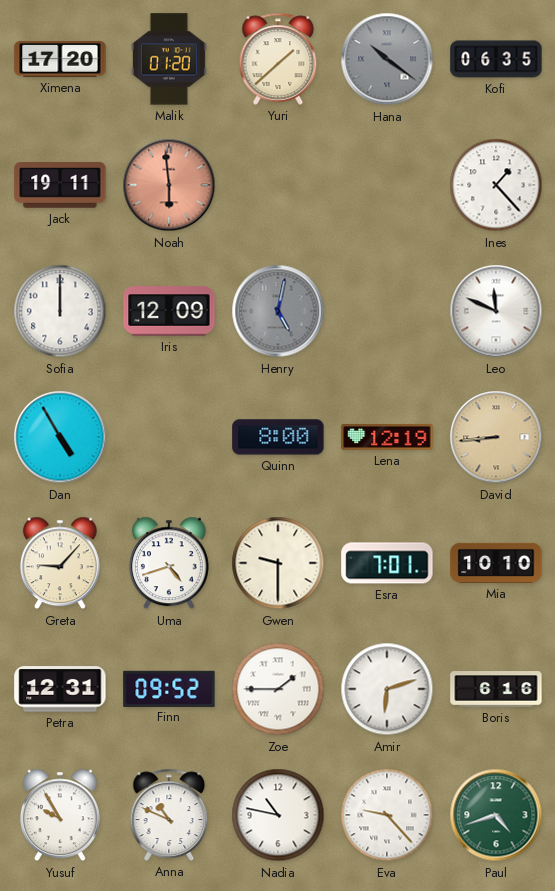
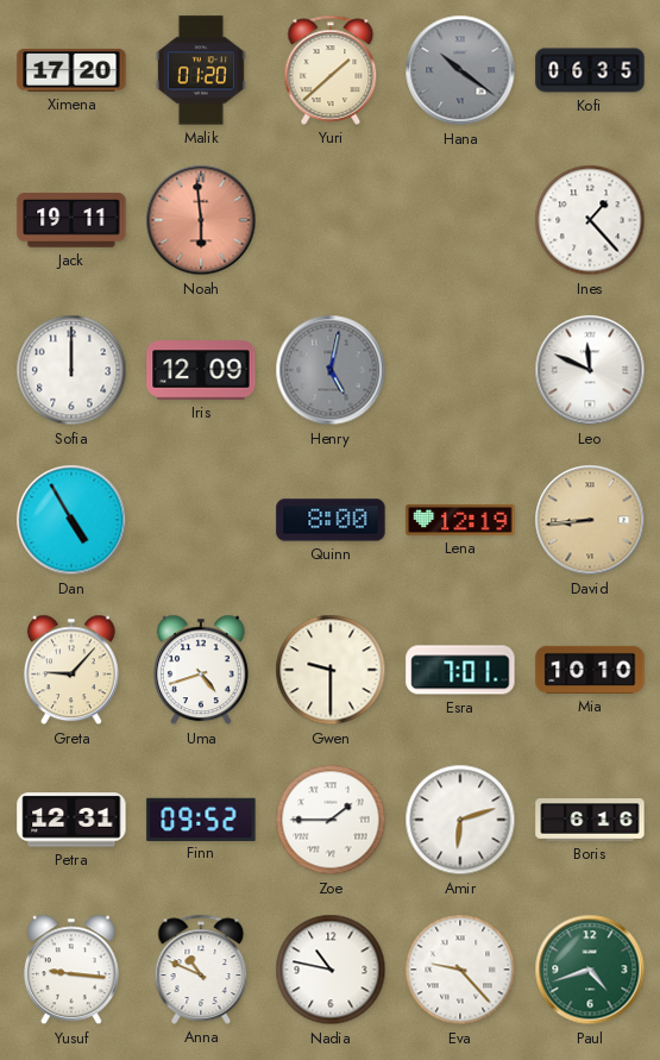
Yusuf: 9:55 -> 9:16
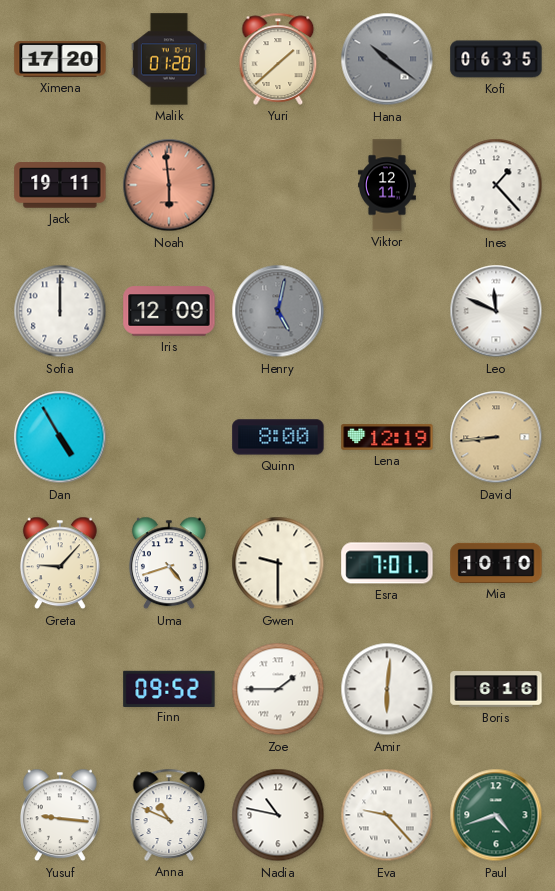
Viktor: none -> 12:11
Petra: 12:31 -> none
Amir: 6:12 -> 6:01
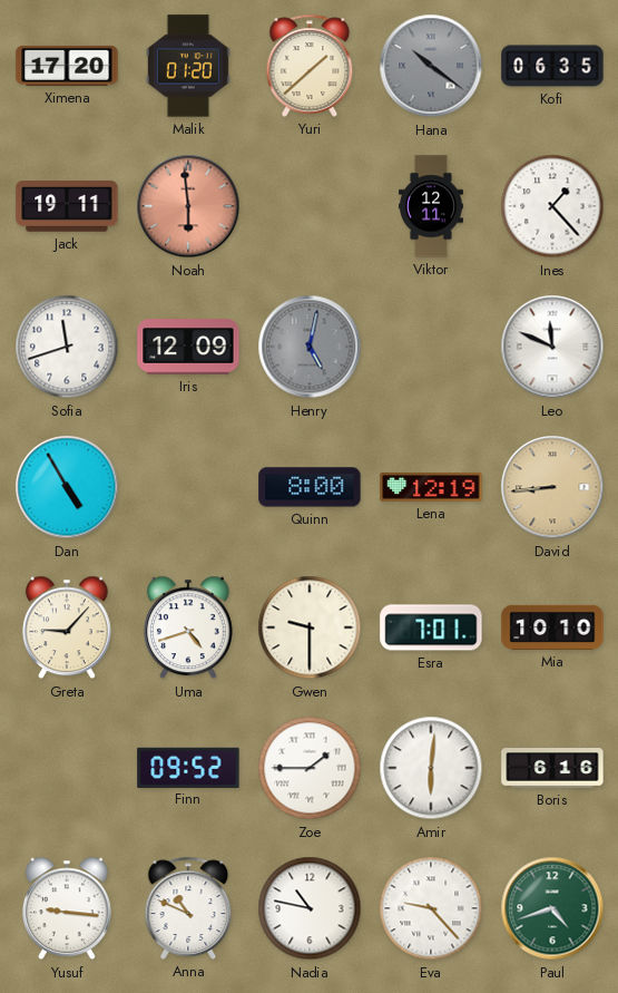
Sofia: 12:00 -> 11:42
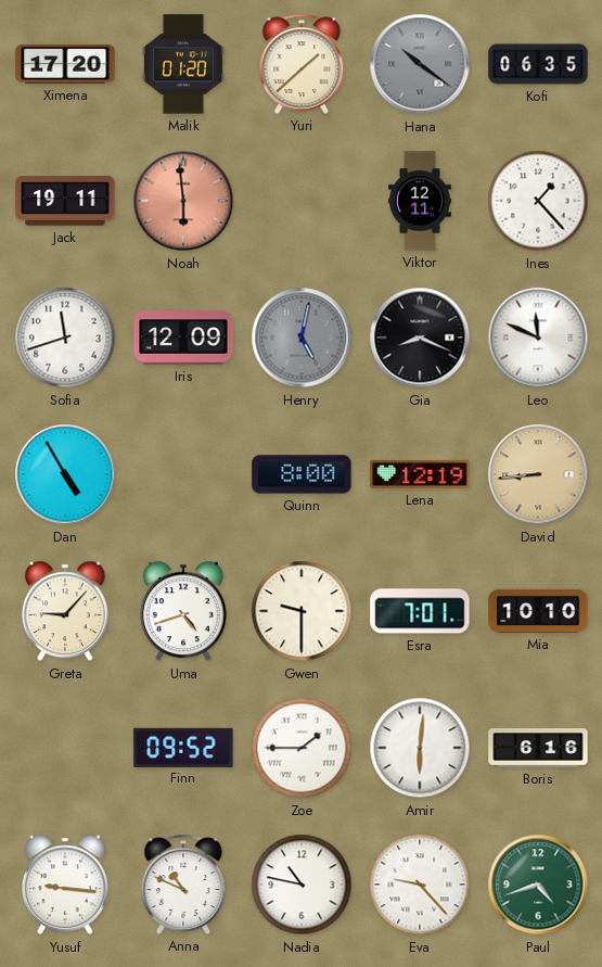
Gia: none -> 8:19
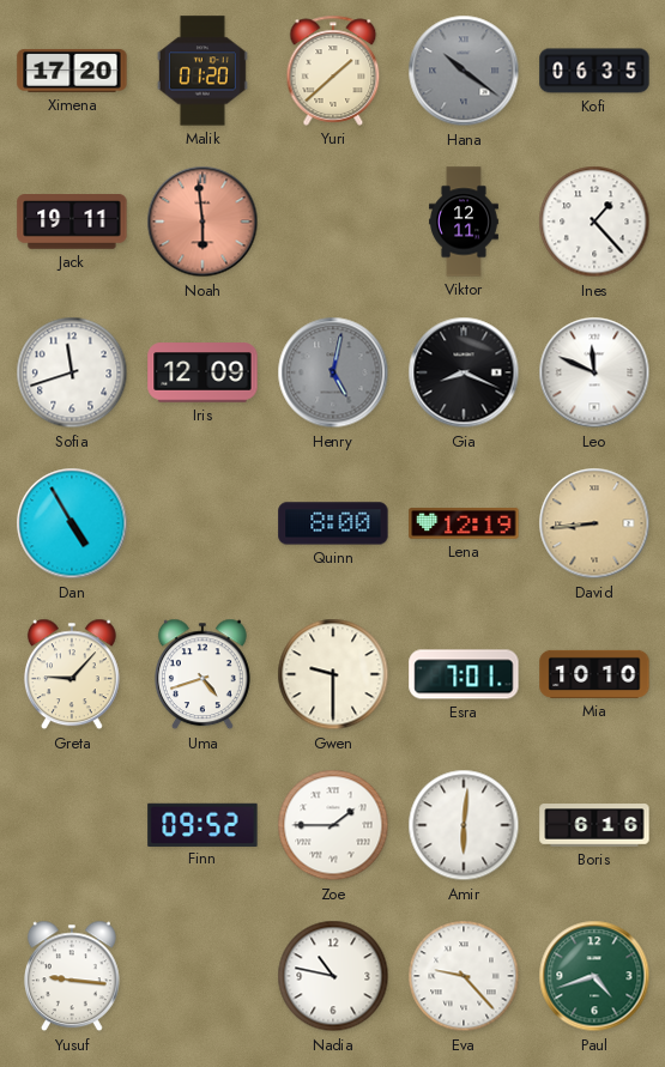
Anna: 10:49 -> none
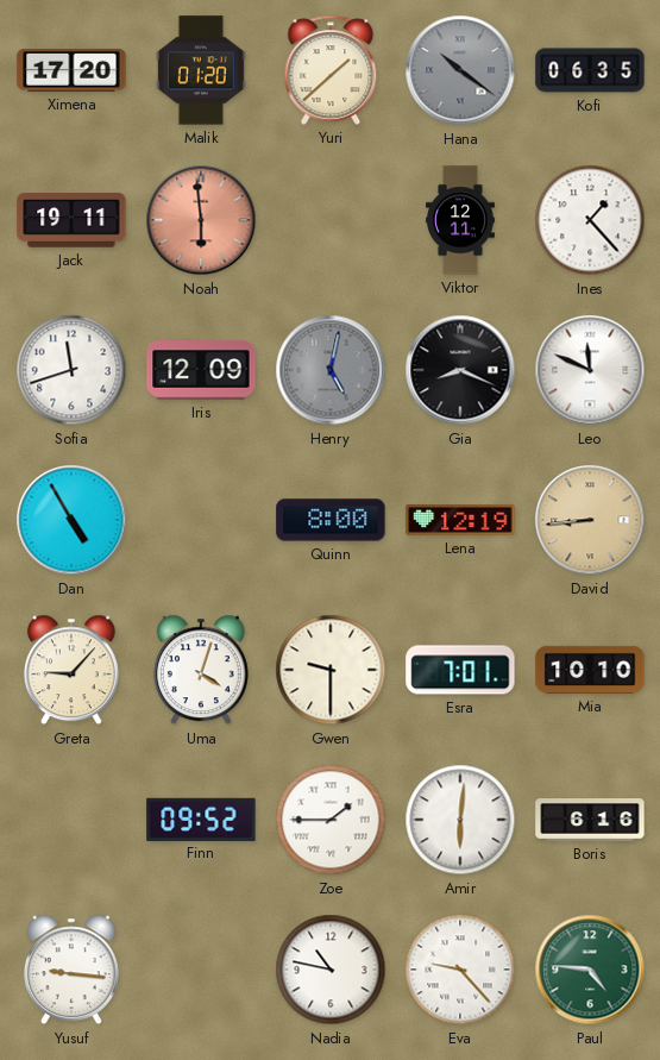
Uma: 4:42 -> 4:03
Paul: 4:42 -> 4:46
